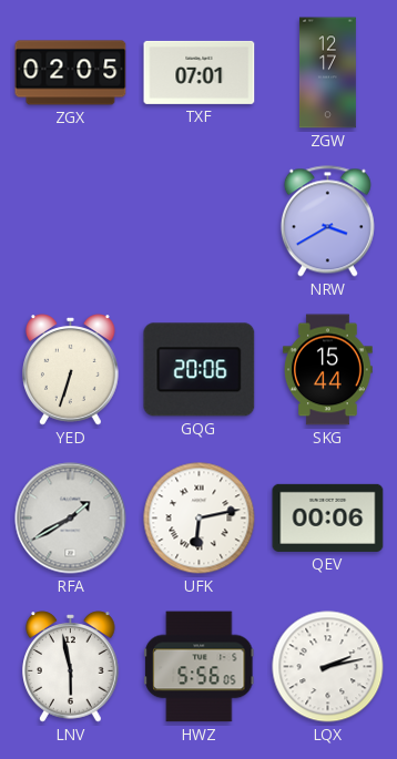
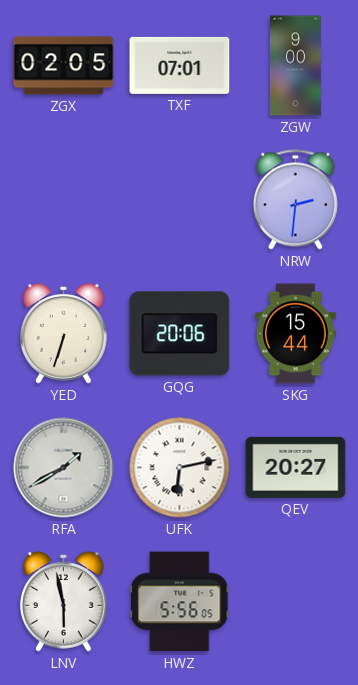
ZGW: 12:17 -> 9:00
NRW: 3:40 -> 2:31
QEV: 00:06 -> 20:27
LQX: 2:13 -> none
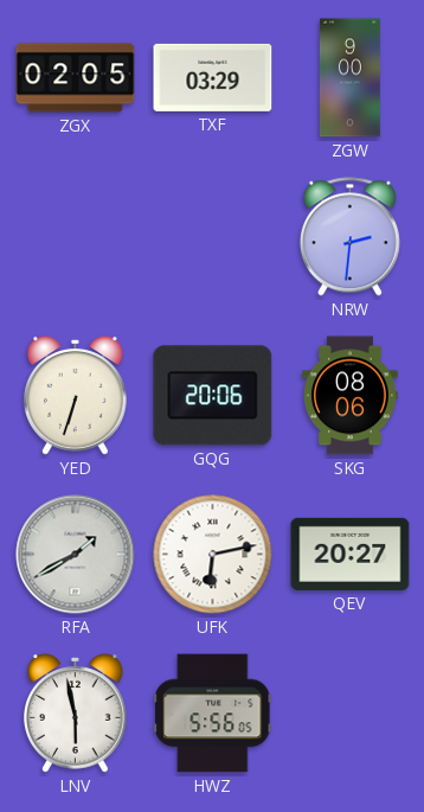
TXF: 07:01 -> 03:29
SKG: 15:44 -> 08:06
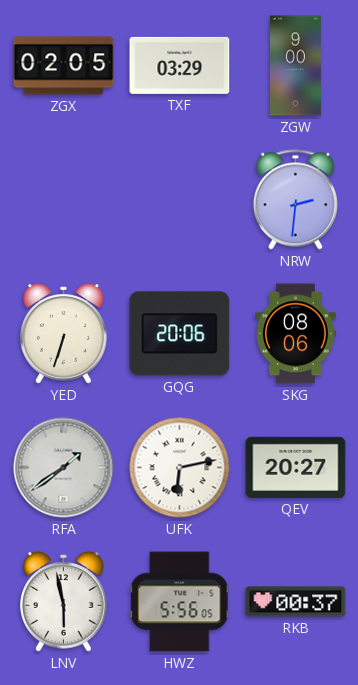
RFA: 1:40 -> 1:39
RKB: none -> 00:37
